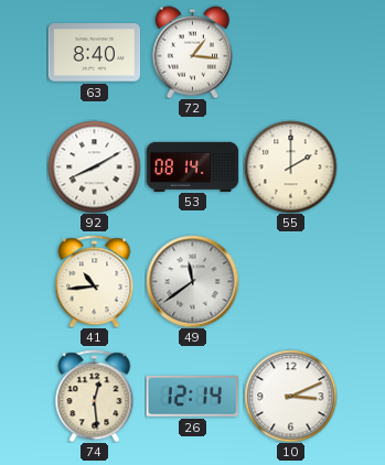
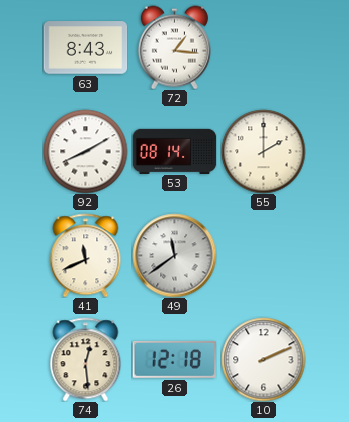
63: 8:40 -> 8:43
41: 10:44 -> 11:41
26: 12:14 -> 12:18
10: 3:11 -> 2:11
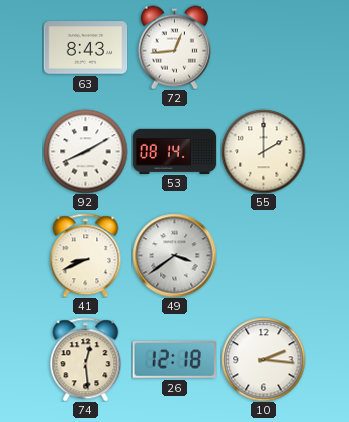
72: 1:16 -> 12:44
41: 11:41 -> 8:41
49: 11:39 -> 3:39
10: 2:11 -> 2:16
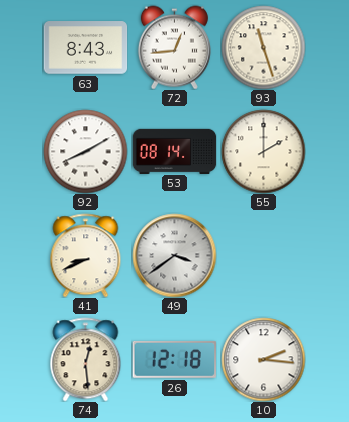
93: none -> 11:27
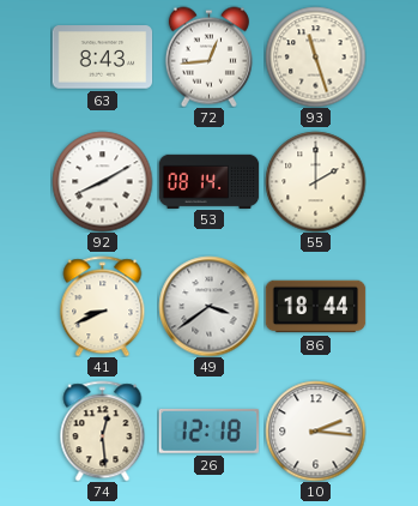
86: none -> 18:44
